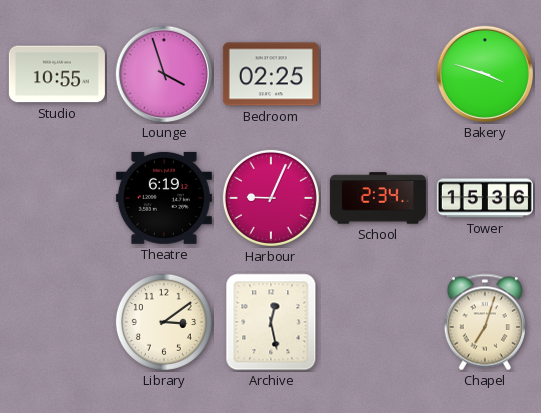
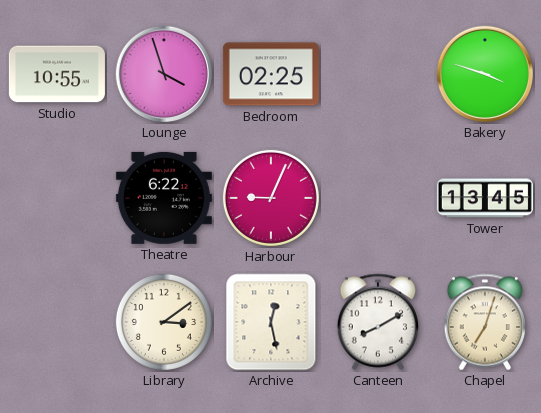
Theatre: 6:19 -> 6:22
School: 2:34 -> none
Tower: 15:36 -> 13:45
Canteen: none -> 8:10
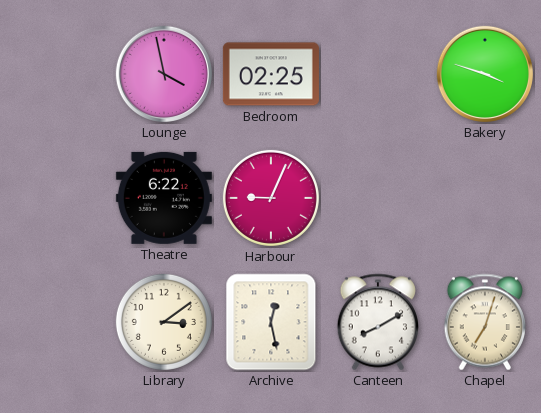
Studio: 10:55 -> none
Lounge: 3:57 -> 3:58
Tower: 13:45 -> none
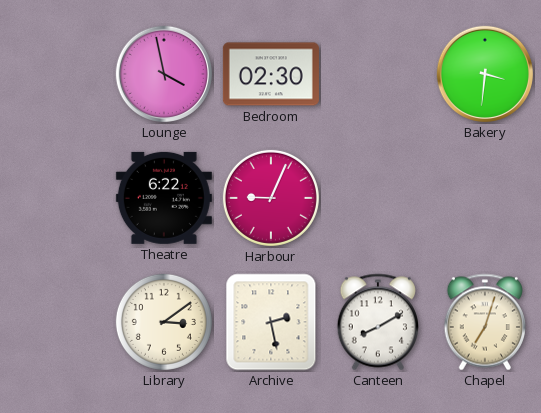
Bedroom: 02:25 -> 02:30
Bakery: 3:48 -> 3:31
Archive: 12:28 -> 2:28
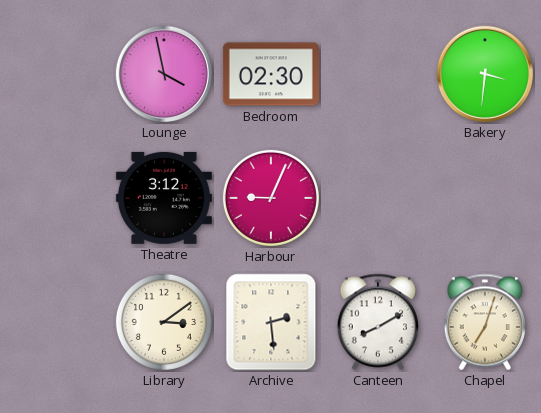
Theatre: 6:22 -> 3:12
Archive: 2:28 -> 2:29
